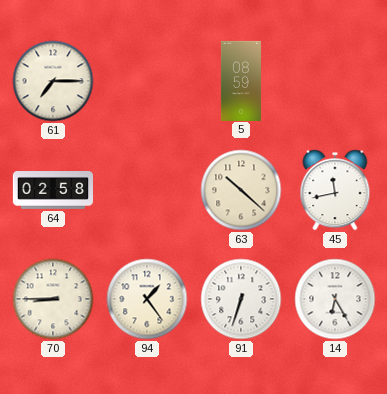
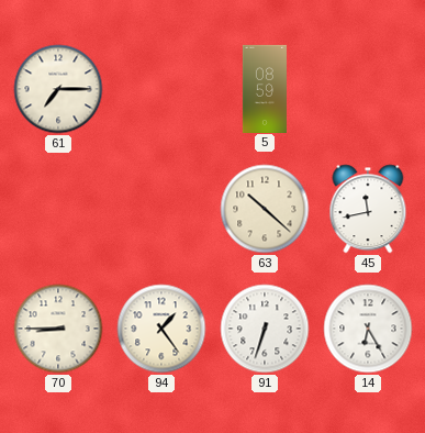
64: 02:58 -> none
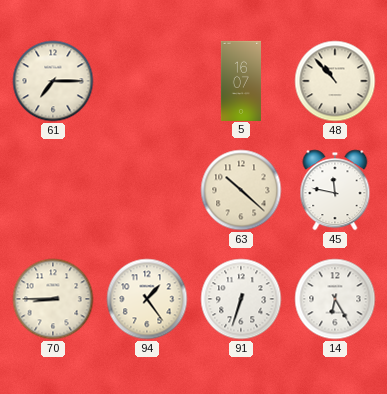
5: 08:59 -> 16:07
48: none -> 10:53
45: 11:43 -> 11:47
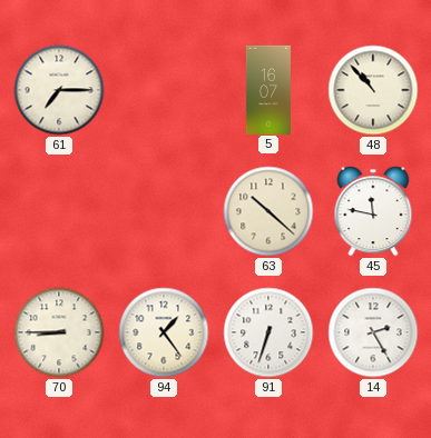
14: 6:25 -> 2:25
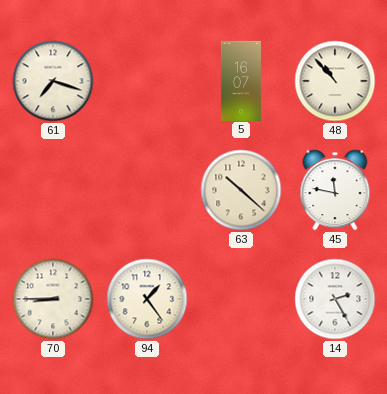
61: 7:15 -> 7:18
91: 6:33 -> none
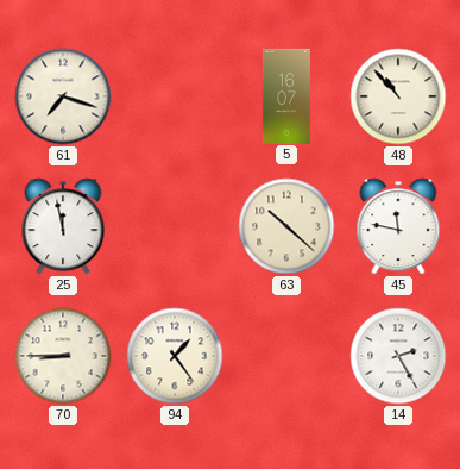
25: none -> 11:58
